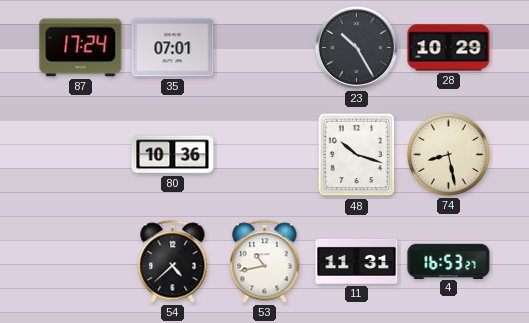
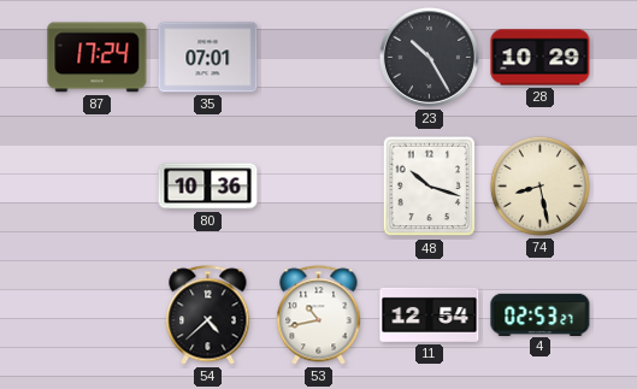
11: 11:31 -> 12:54
4: 16:53 -> 02:53
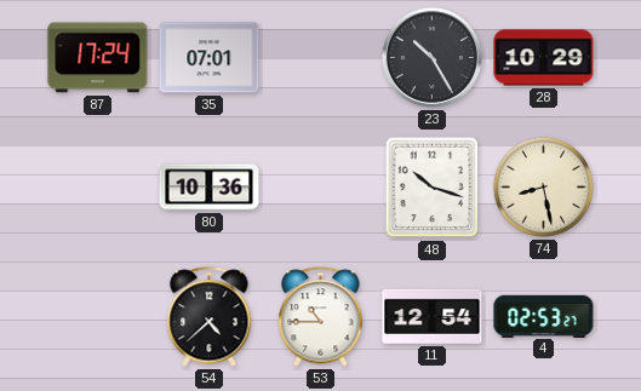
53: 10:43 -> 10:45
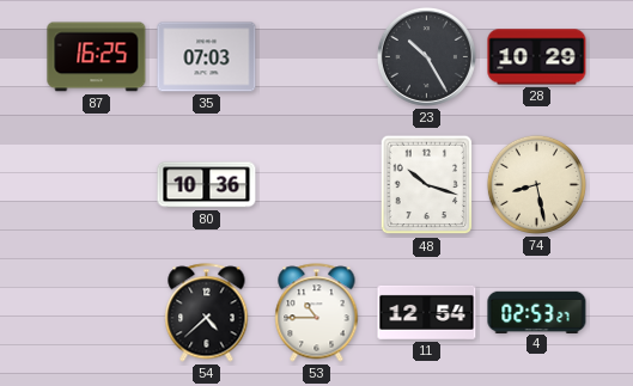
87: 17:24 -> 16:25
35: 07:01 -> 07:03
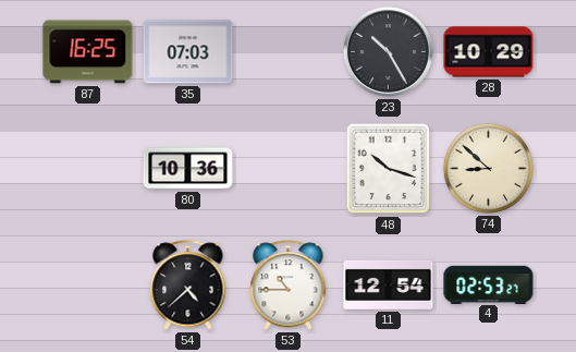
74: 8:28 -> 8:52
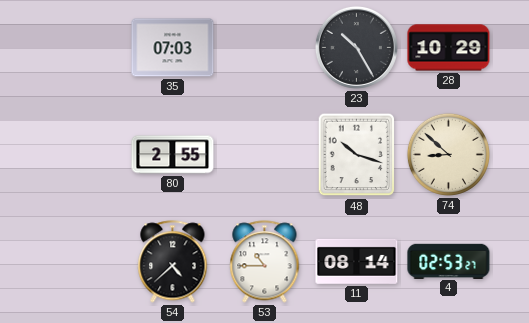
87: 16:25 -> none
80: 10:36 -> 2:55
11: 12:54 -> 08:14
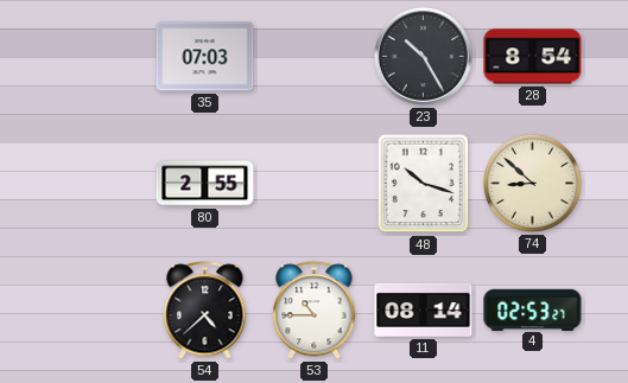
28: 10:29 -> 8:54
